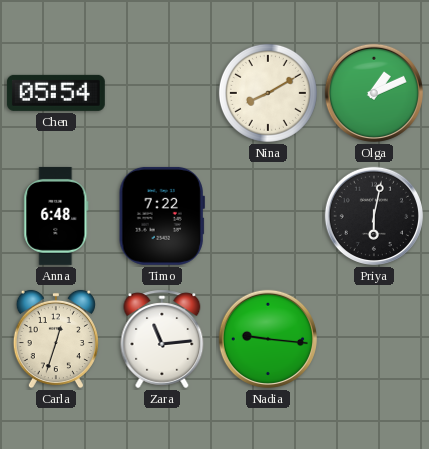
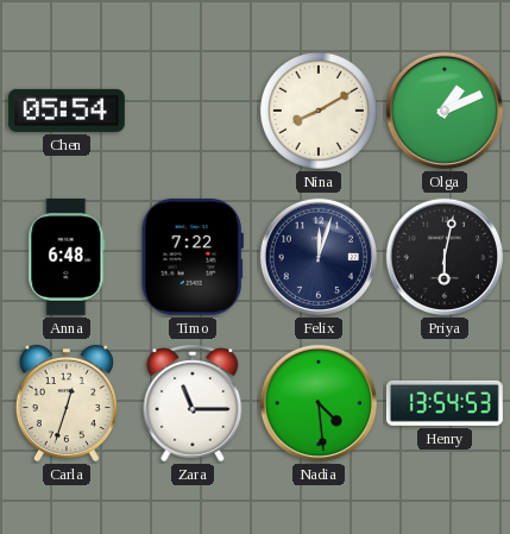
Felix: none -> 12:03
Zara: 11:14 -> 11:15
Nadia: 9:16 -> 4:29
Henry: none -> 13:54
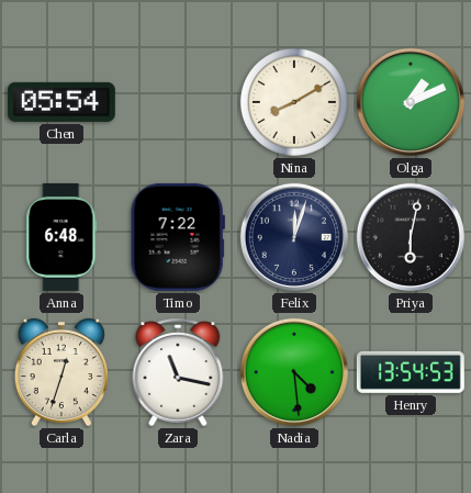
Zara: 11:15 -> 11:17
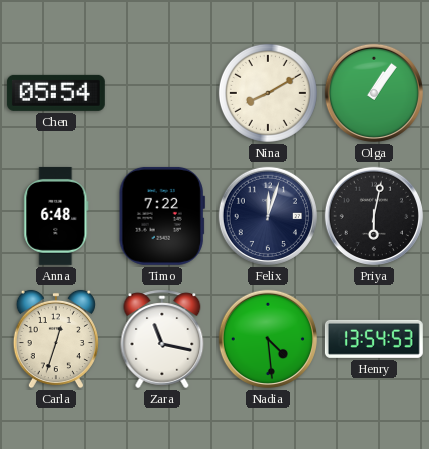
Olga: 1:11 -> 1:06
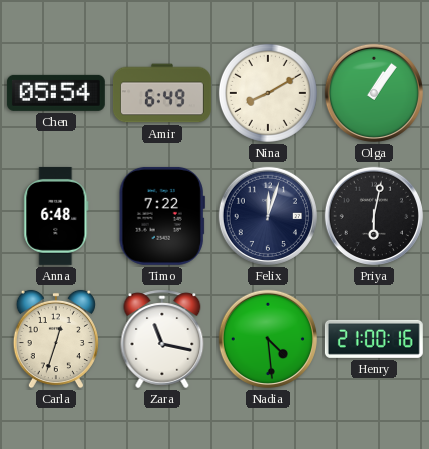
Amir: none -> 6:49
Henry: 13:54 -> 21:00
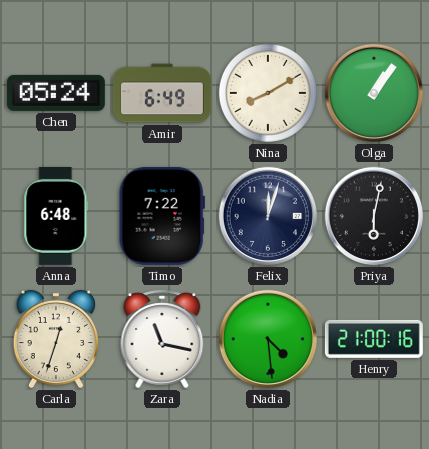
Chen: 05:54 -> 05:24
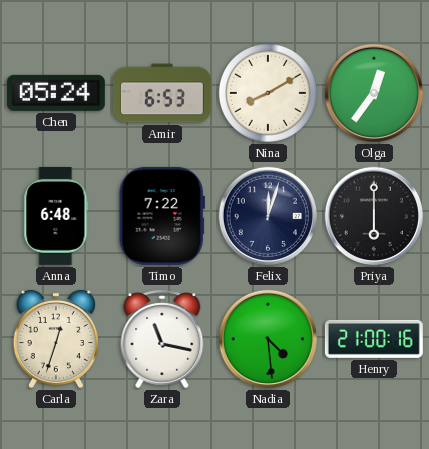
Amir: 6:49 -> 6:53
Olga: 1:06 -> 12:36
Priya: 6:02 -> 6:00
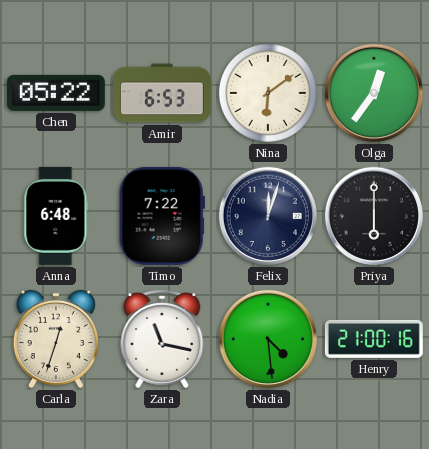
Chen: 05:24 -> 05:22
Nina: 8:10 -> 6:09
